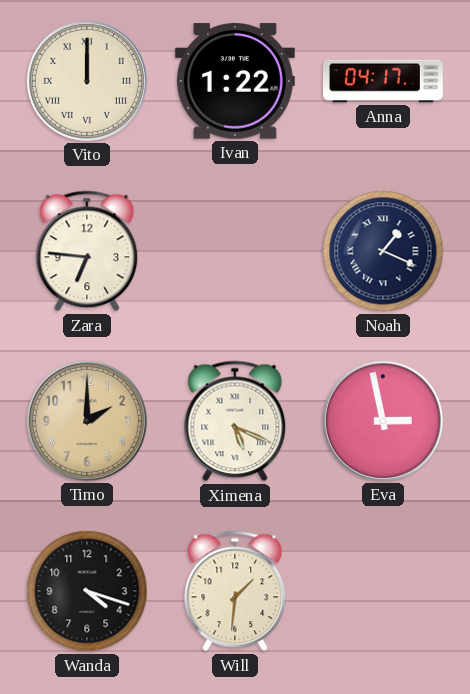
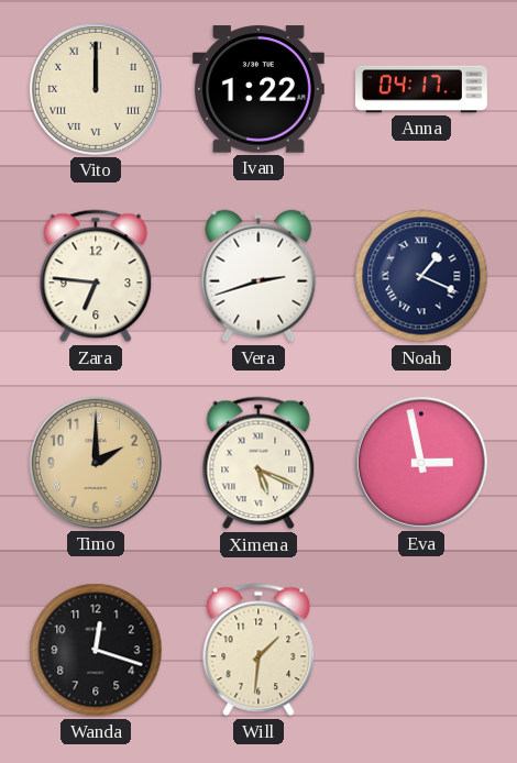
Vera: none -> 2:42
Wanda: 4:18 -> 12:18
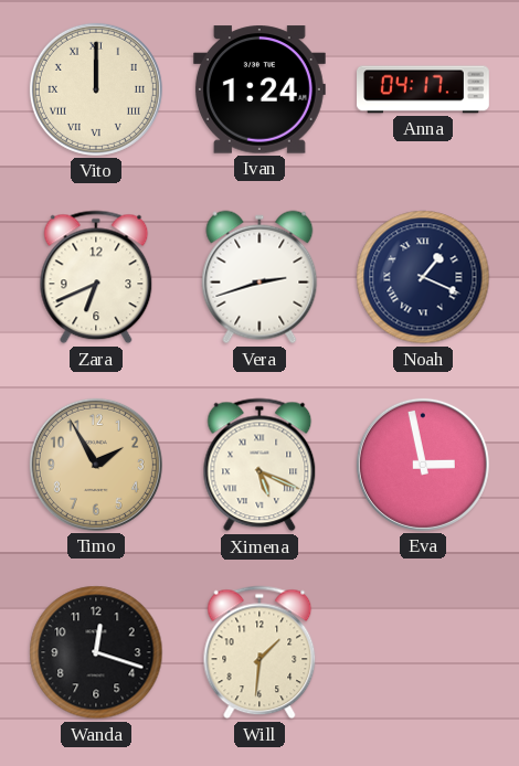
Ivan: 1:22 -> 1:24
Zara: 6:46 -> 6:41
Timo: 2:00 -> 1:55
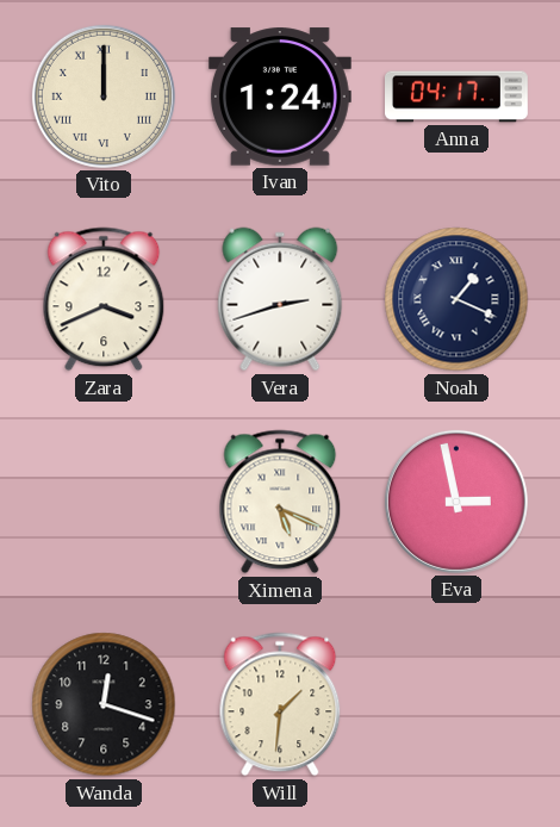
Zara: 6:41 -> 3:41
Timo: 1:55 -> none
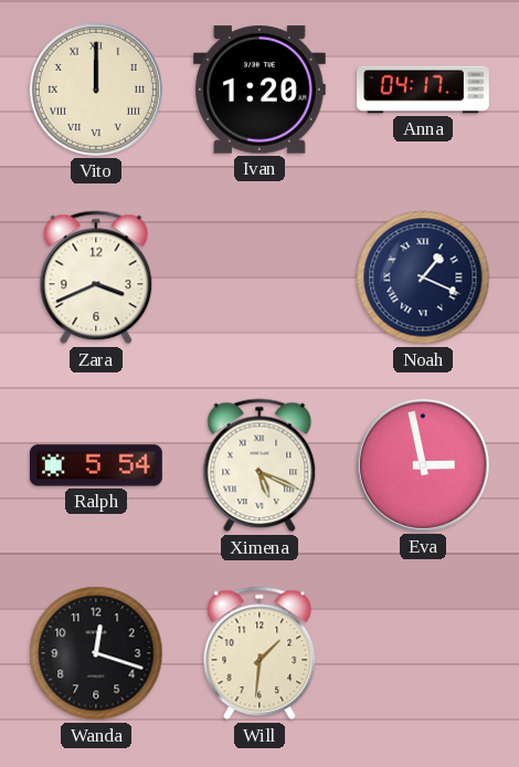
Ivan: 1:24 -> 1:20
Vera: 2:42 -> none
Ralph: none -> 5:54
